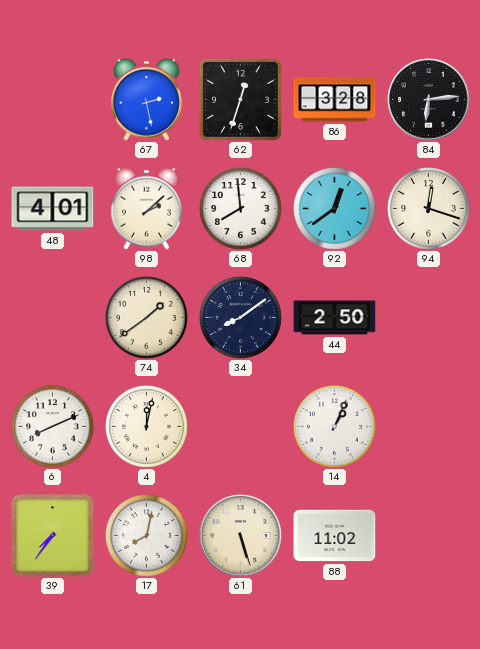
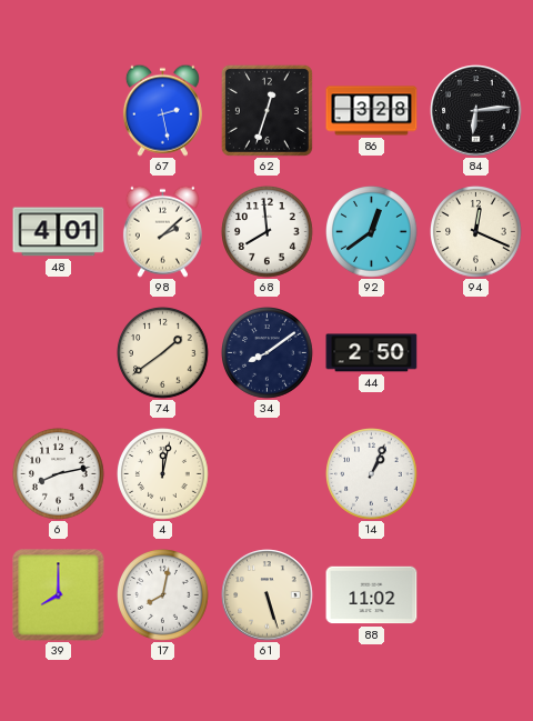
94: 12:18 -> 12:19
6: 8:11 -> 8:13
39: 7:36 -> 8:00
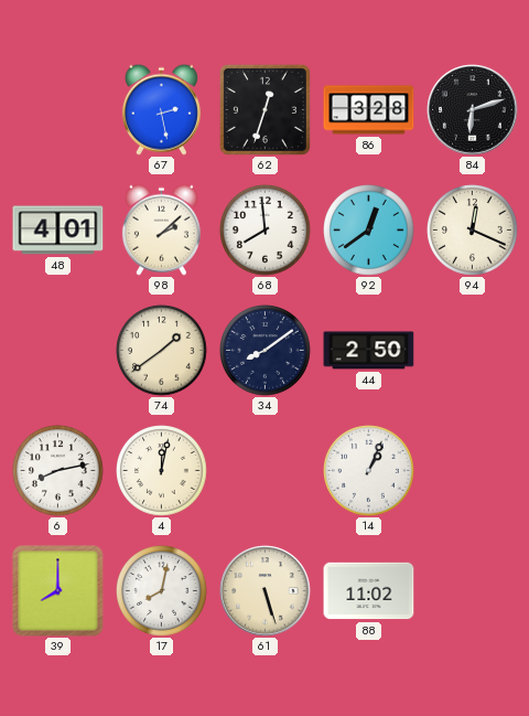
84: 6:14 -> 6:12
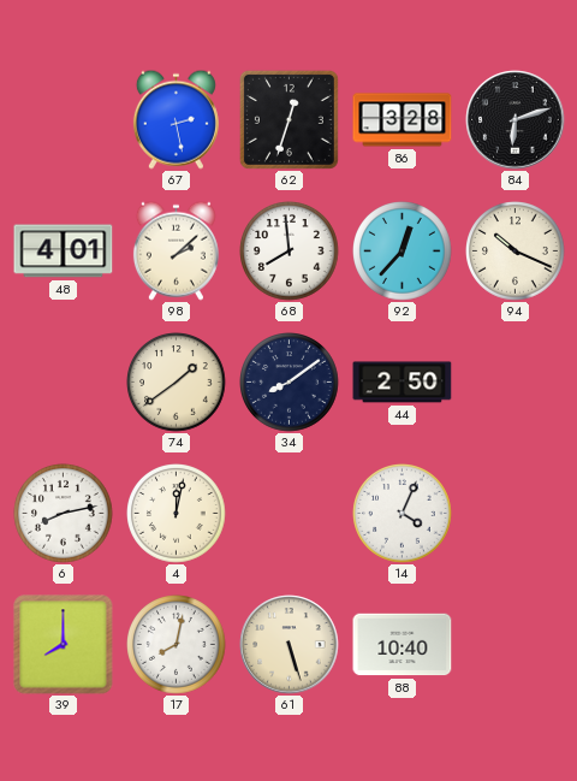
92: 12:39 -> 12:37
94: 12:19 -> 10:19
14: 1:04 -> 4:04
88: 11:02 -> 10:40
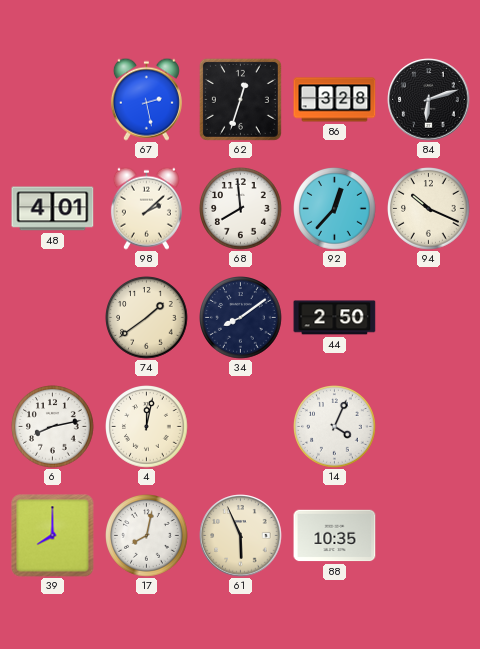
61: 5:27 -> 5:56
88: 10:40 -> 10:35
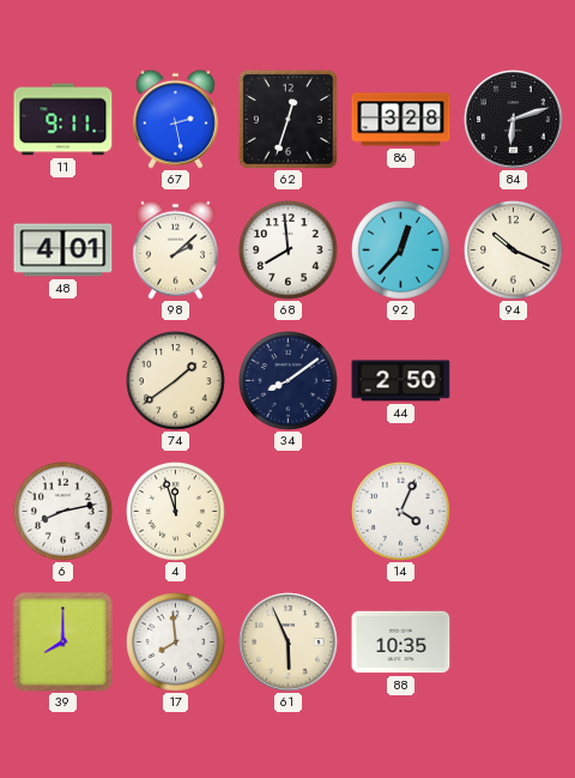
11: none -> 9:11
4: 12:02 -> 11:57
17: 8:02 -> 7:59
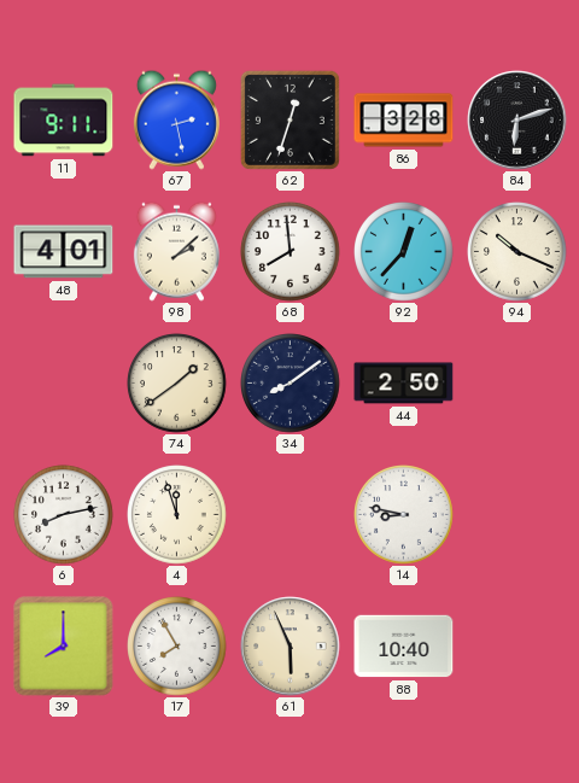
14: 4:04 -> 8:47
17: 7:59 -> 7:55
88: 10:35 -> 10:40
